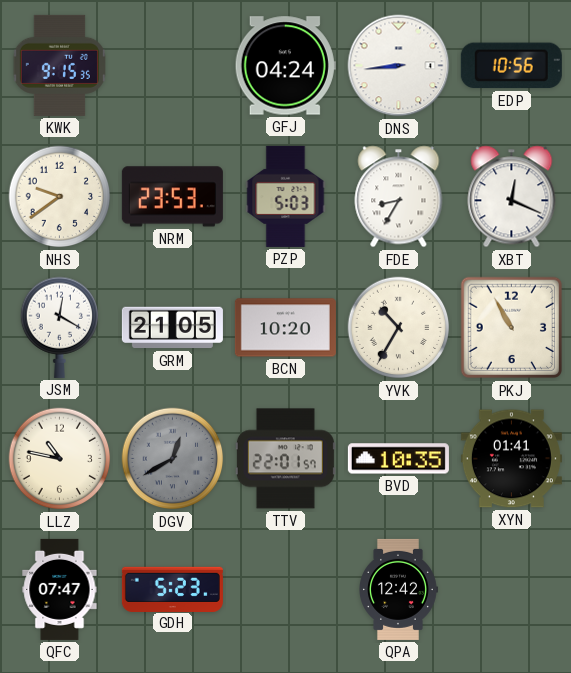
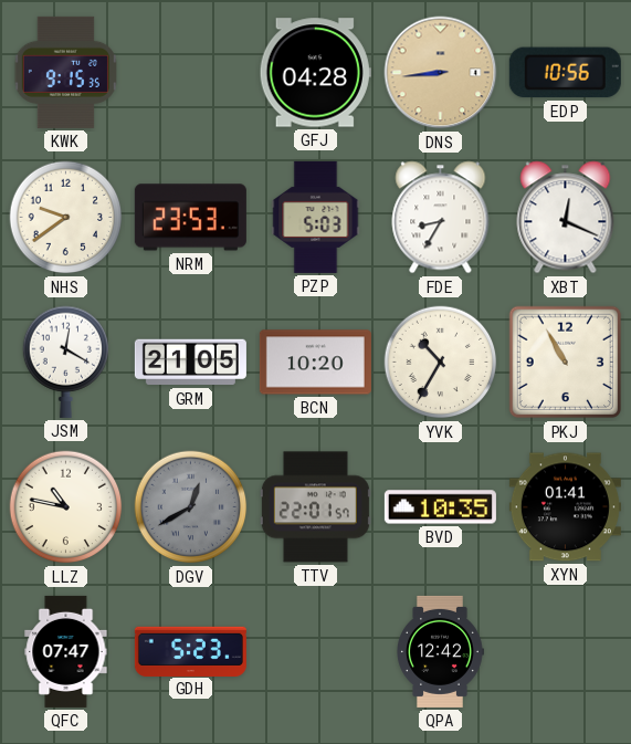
GFJ: 04:24 -> 04:28
DNS dial: white -> champagne
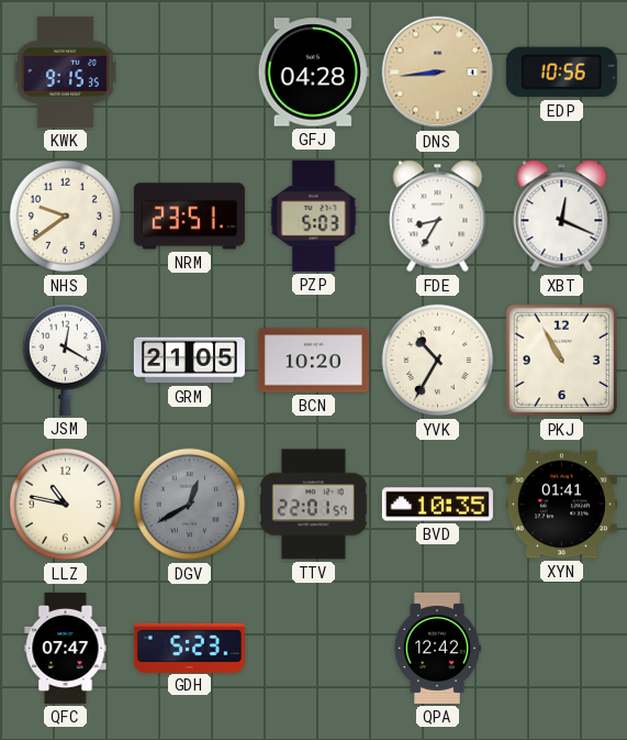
NRM: 23:53 -> 23:51
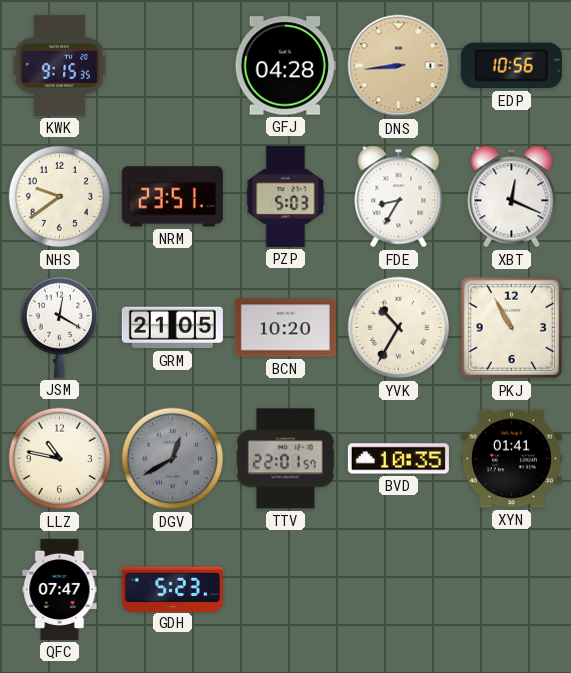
QPA: 12:42 -> none
